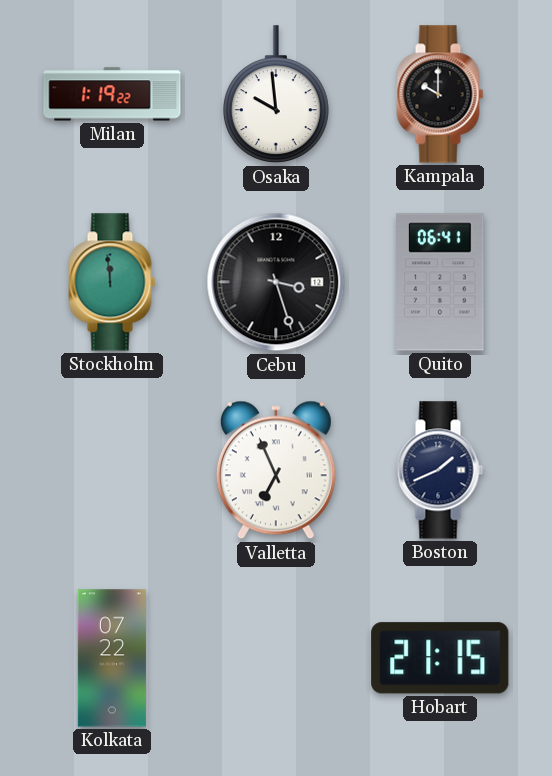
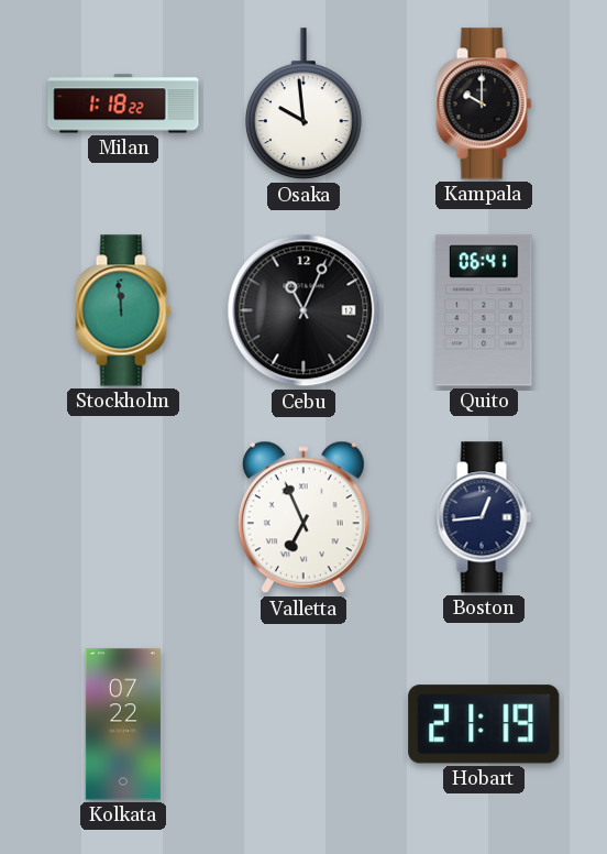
Milan: 1:19 -> 1:18
Cebu: 3:27 -> 11:04
Boston: 1:41 -> 12:44
Hobart: 21:15 -> 21:19
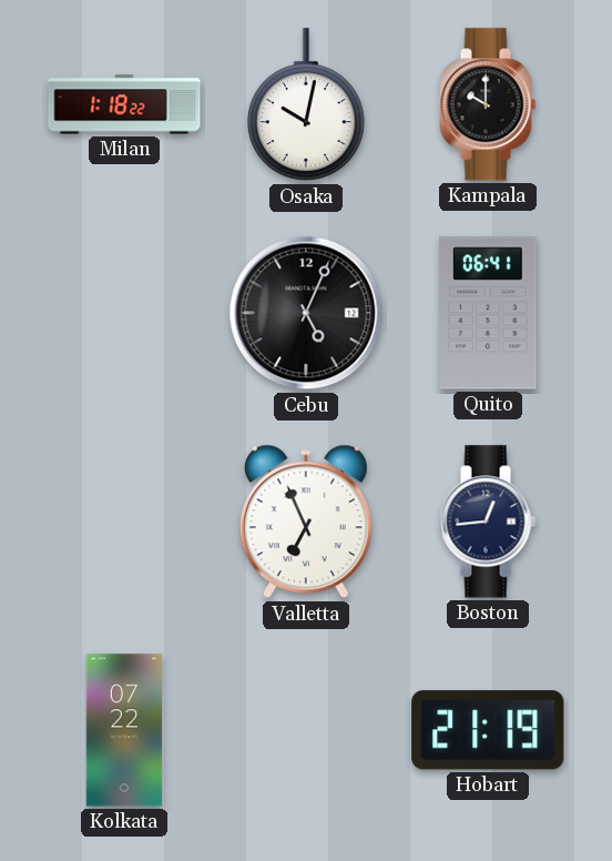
Osaka: 9:59 -> 10:02
Stockholm: 11:59 -> none
Cebu: 11:04 -> 5:04
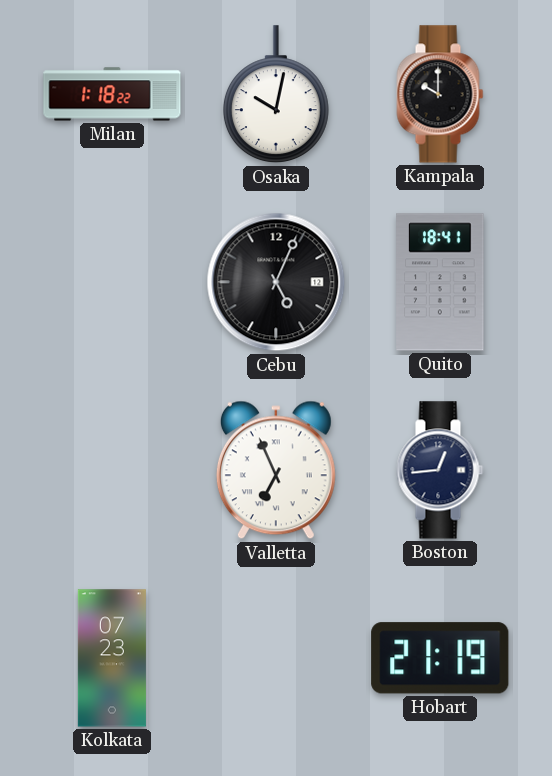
Quito: 06:41 -> 18:41
Kolkata: 07:22 -> 07:23
